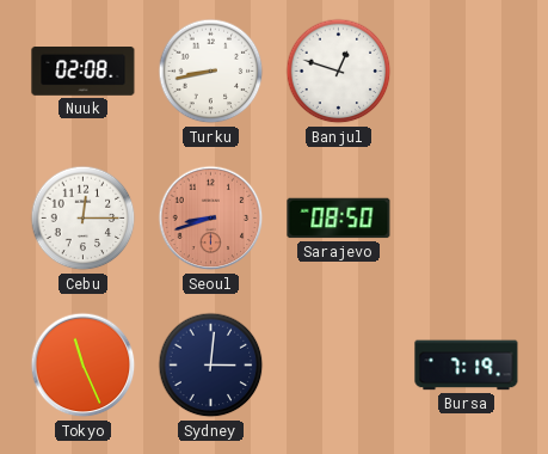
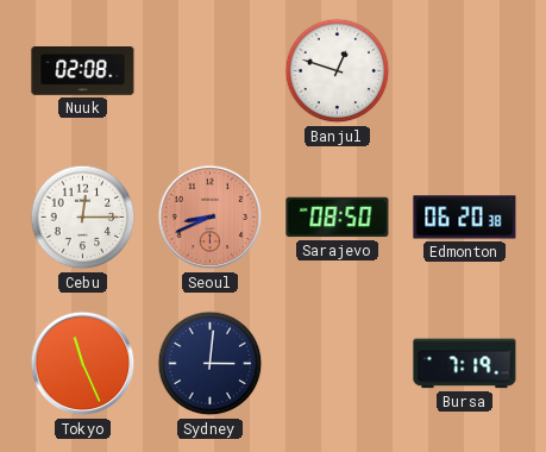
Turku: 8:43 -> none
Seoul: 8:42 -> 8:41
Edmonton: none -> 06:20
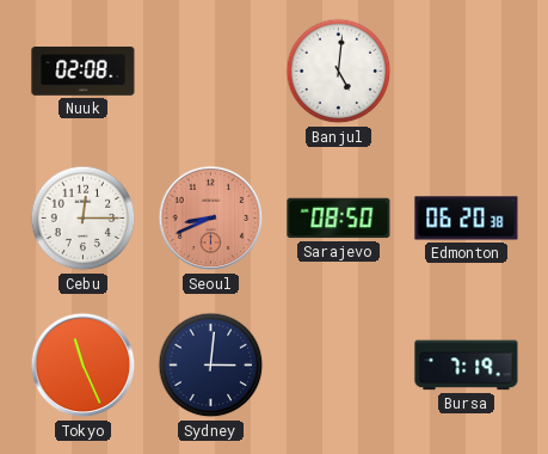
Banjul: 12:48 -> 5:01
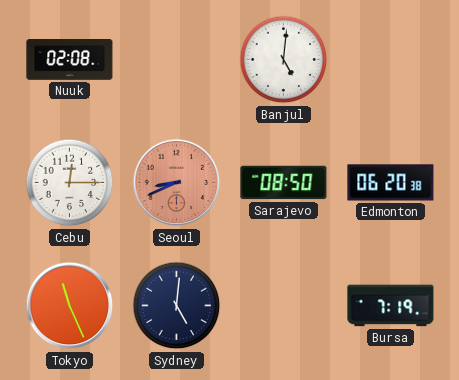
Sydney: 3:01 -> 5:01
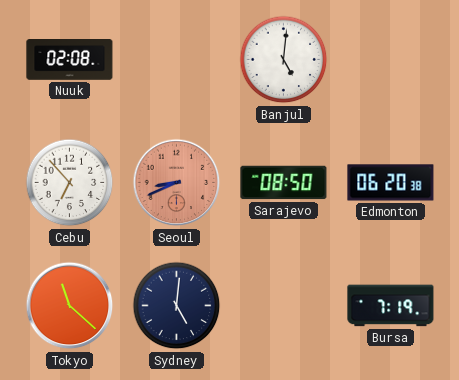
Cebu: 12:15 -> 6:53
Tokyo: 11:26 -> 11:22
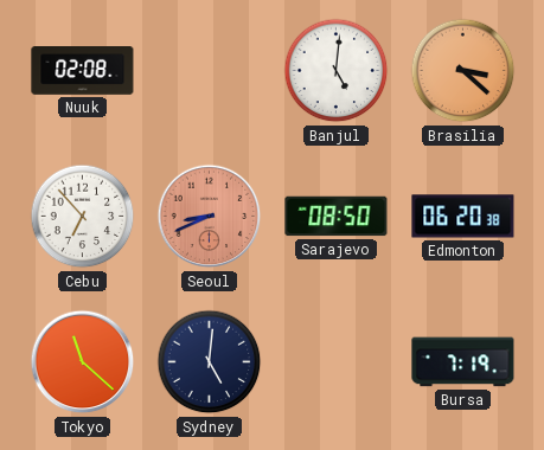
Brasilia: none -> 3:22
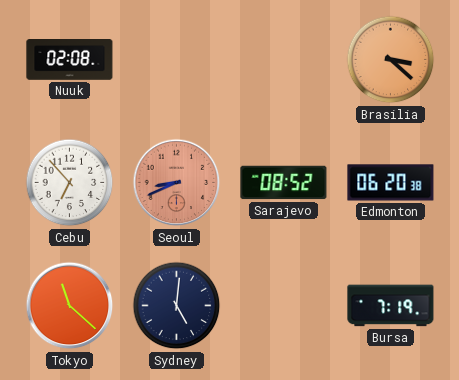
Banjul: 5:01 -> none
Sarajevo: 08:50 -> 08:52
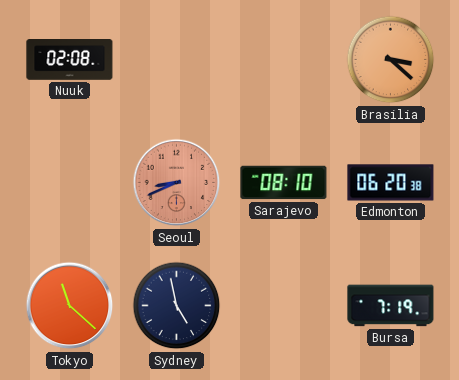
Cebu: 6:53 -> none
Sarajevo: 08:52 -> 08:10
Sydney: 5:01 -> 4:58
